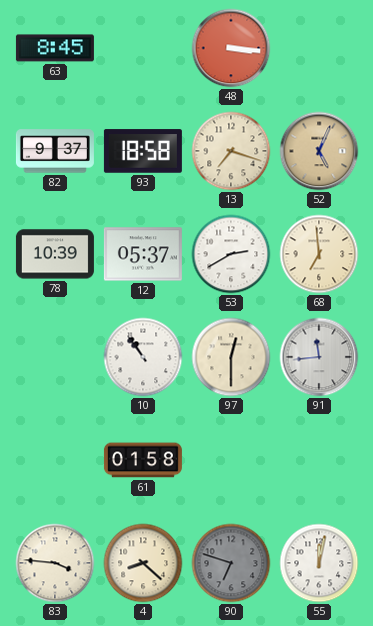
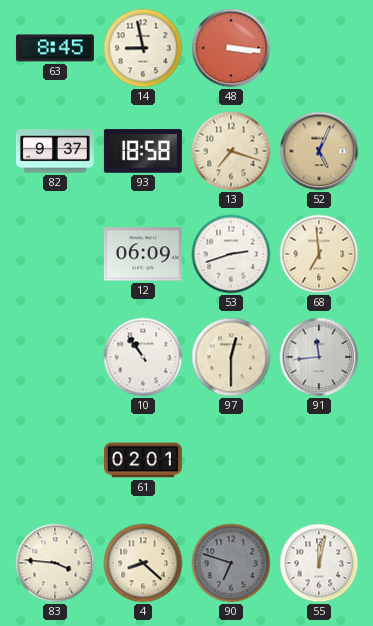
14: none -> 8:58
78: 10:39 -> none
12: 05:37 -> 06:09
53: 2:40 -> 2:42
61: 01:58 -> 02:01
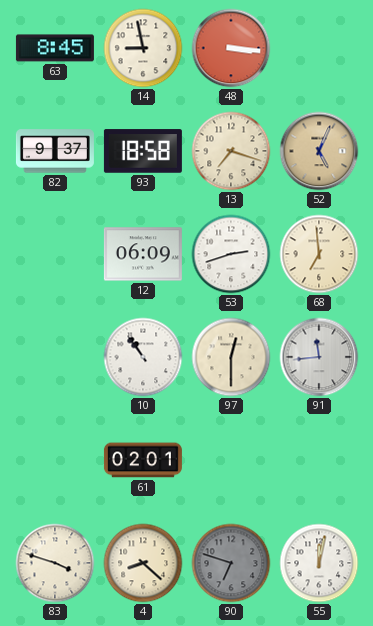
83: 3:46 -> 3:48
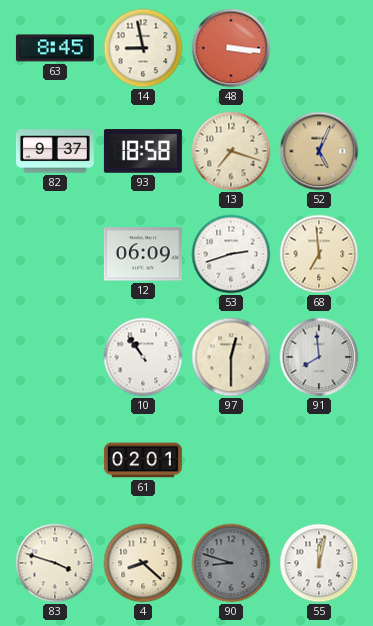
91: 11:44 -> 7:59
90: 6:48 -> 8:48
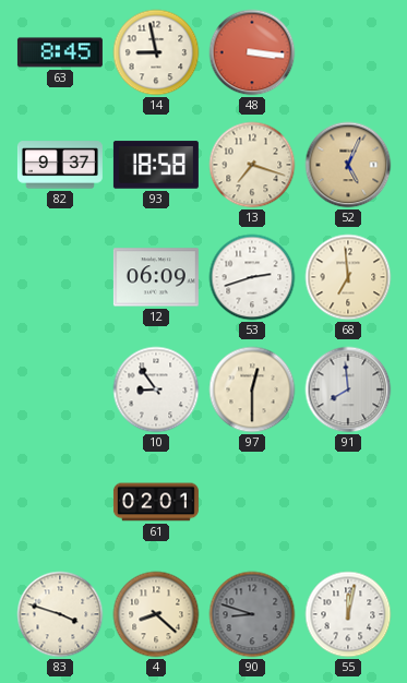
10: 10:54 -> 8:54
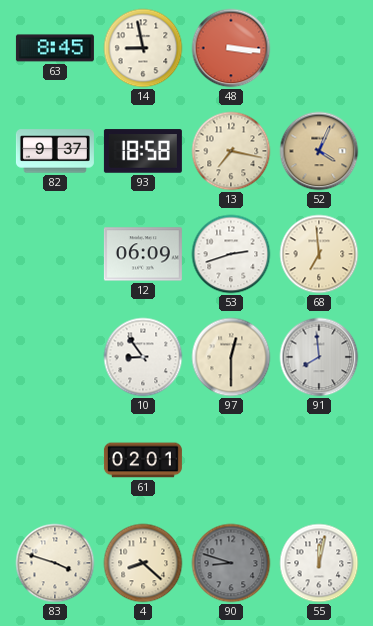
13: 7:18 -> 7:17
52: 5:04 -> 4:04
